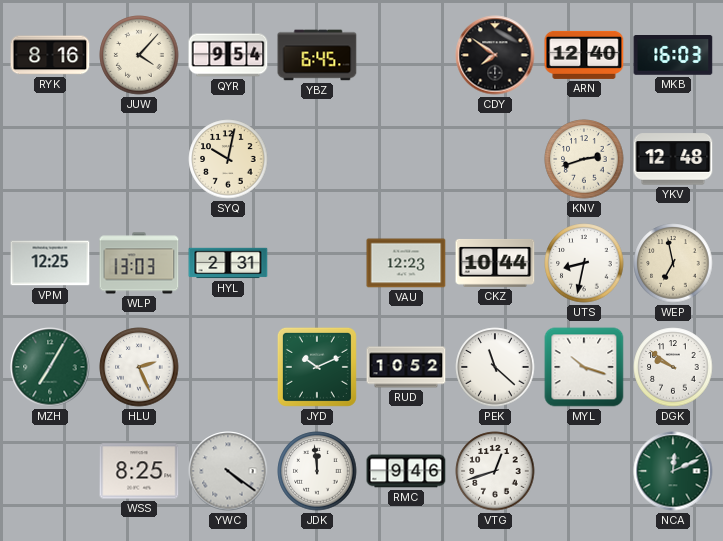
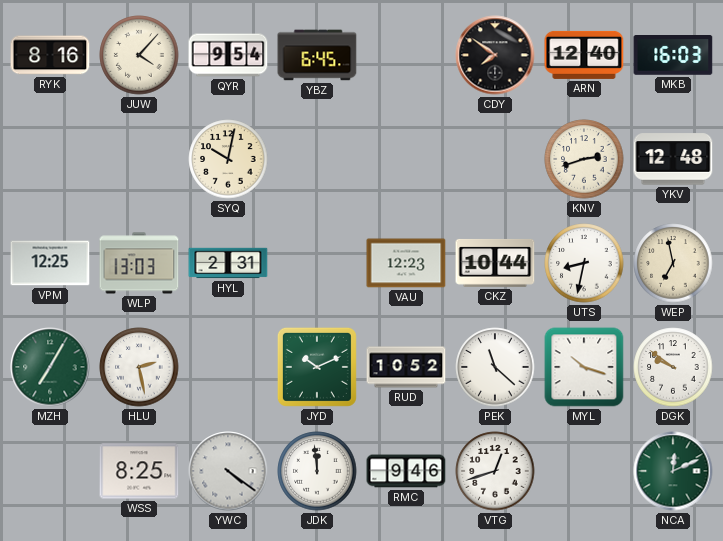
HLU: 2:26 -> 2:28
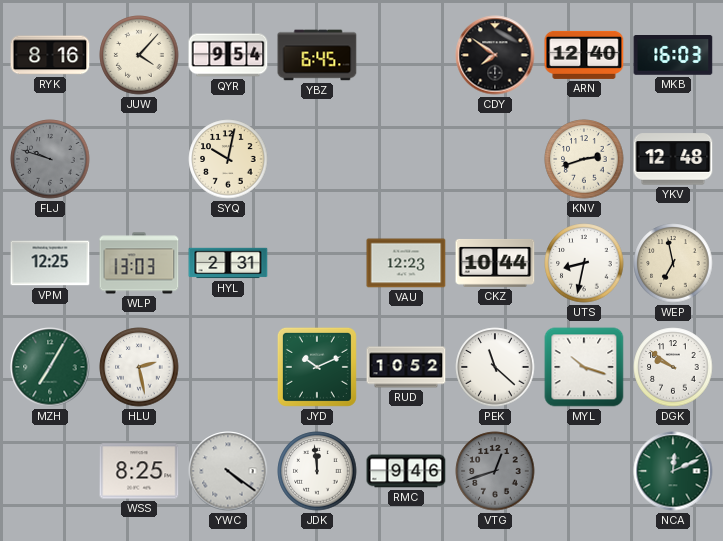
FLJ: none -> 9:48
VTG dial: white -> grey
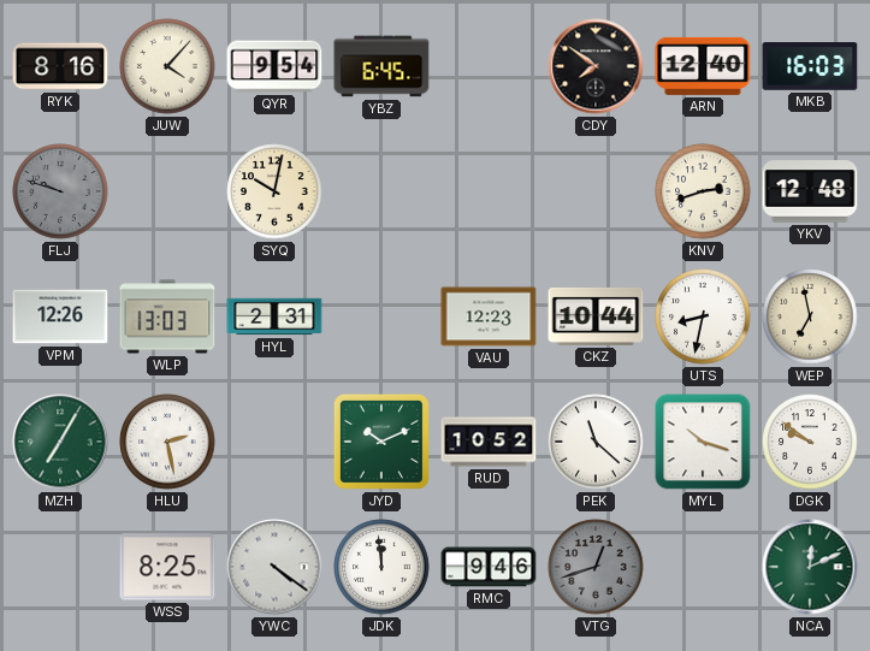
VPM: 12:25 -> 12:26
